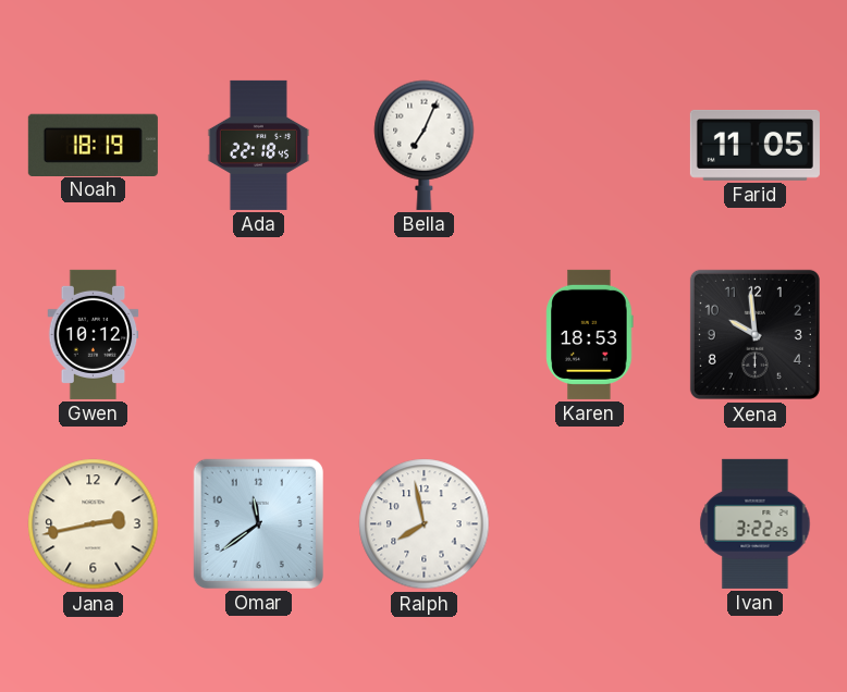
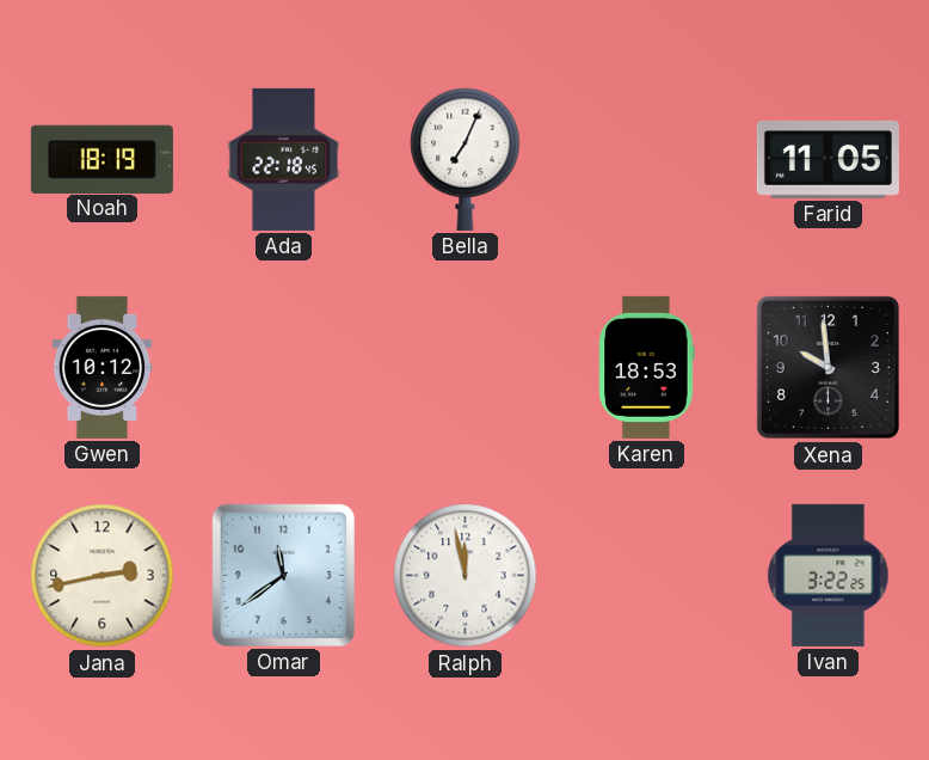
Ralph: 7:58 -> 11:58
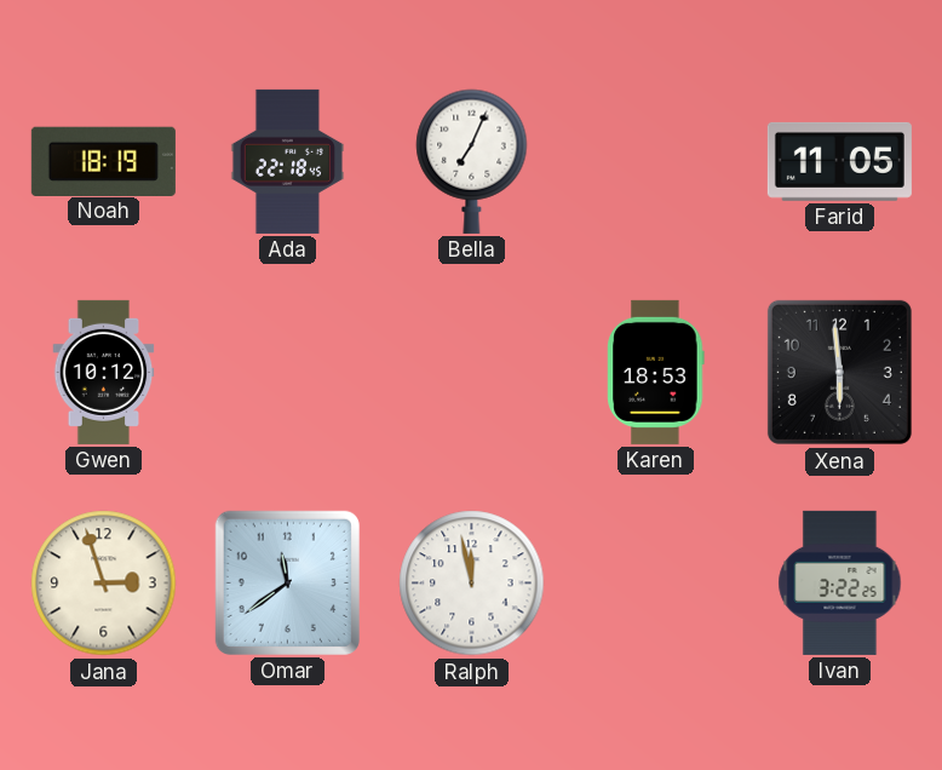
Xena: 9:59 -> 5:59
Jana: 2:43 -> 2:57
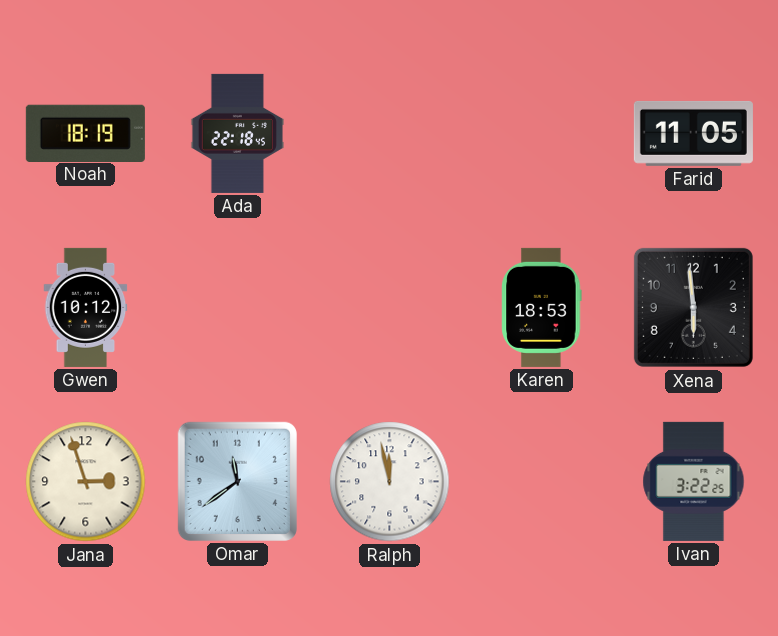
Bella: 7:04 -> none
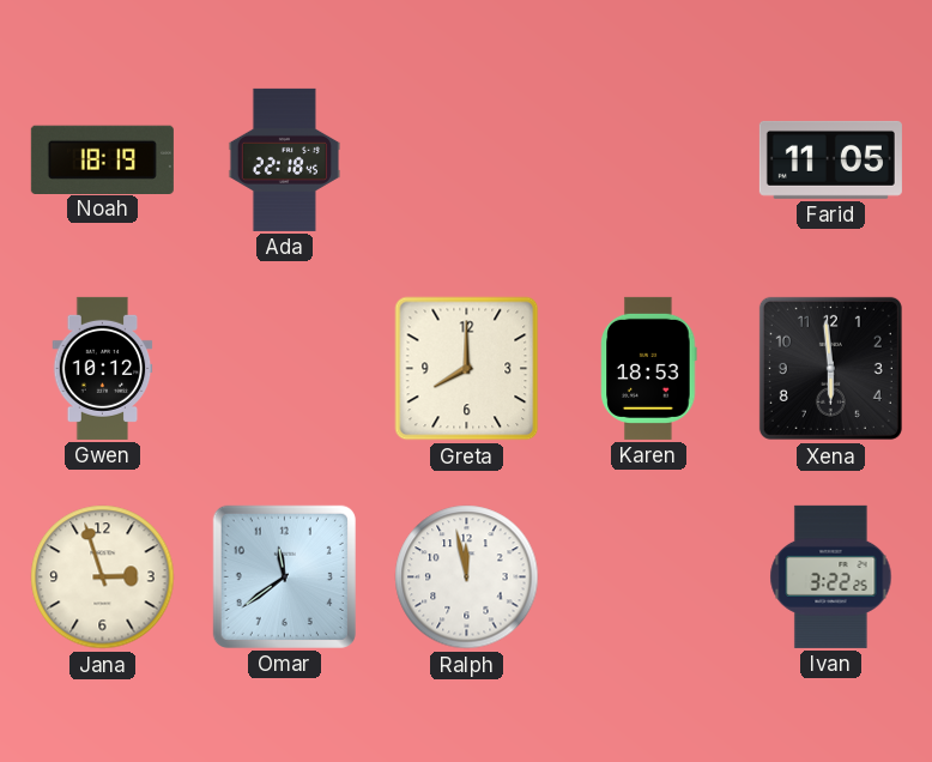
Greta: none -> 8:00
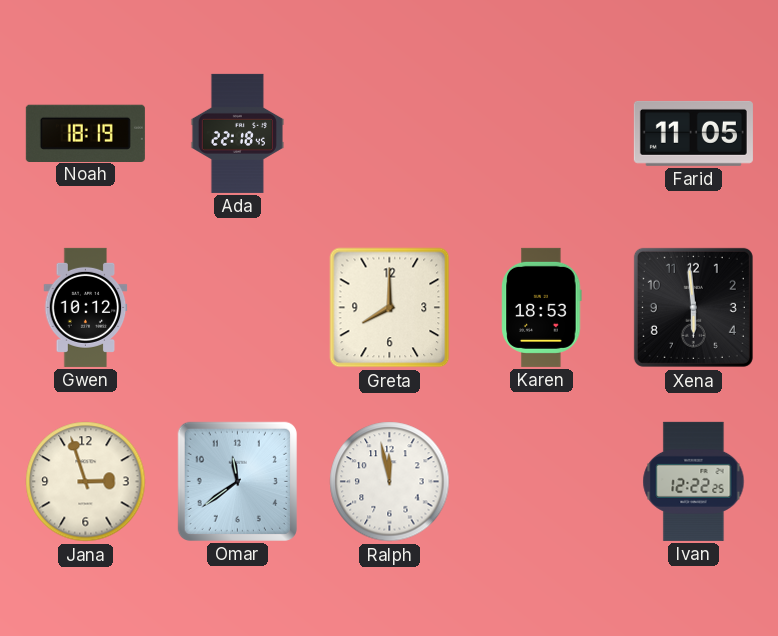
Ivan: 3:22 -> 12:22
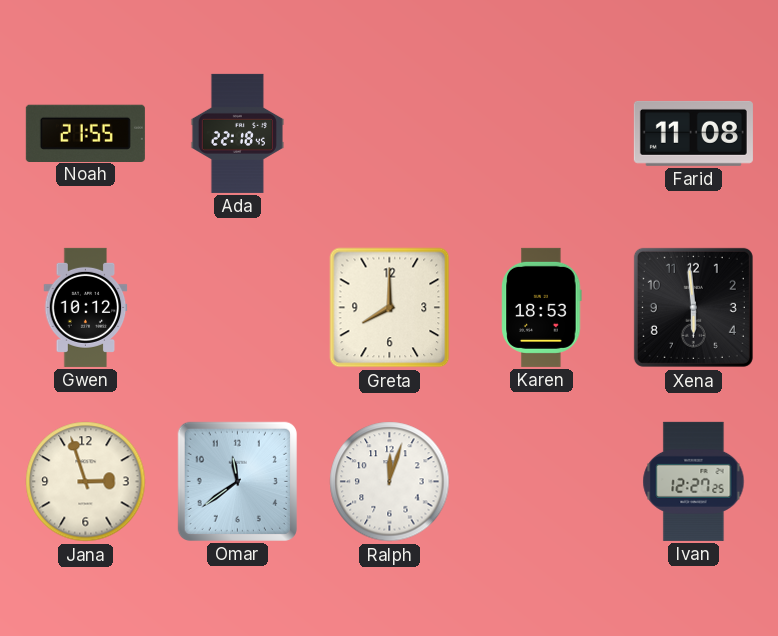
Noah: 18:19 -> 21:55
Farid: 11:05 -> 11:08
Ralph: 11:58 -> 12:03
Ivan: 12:22 -> 12:27
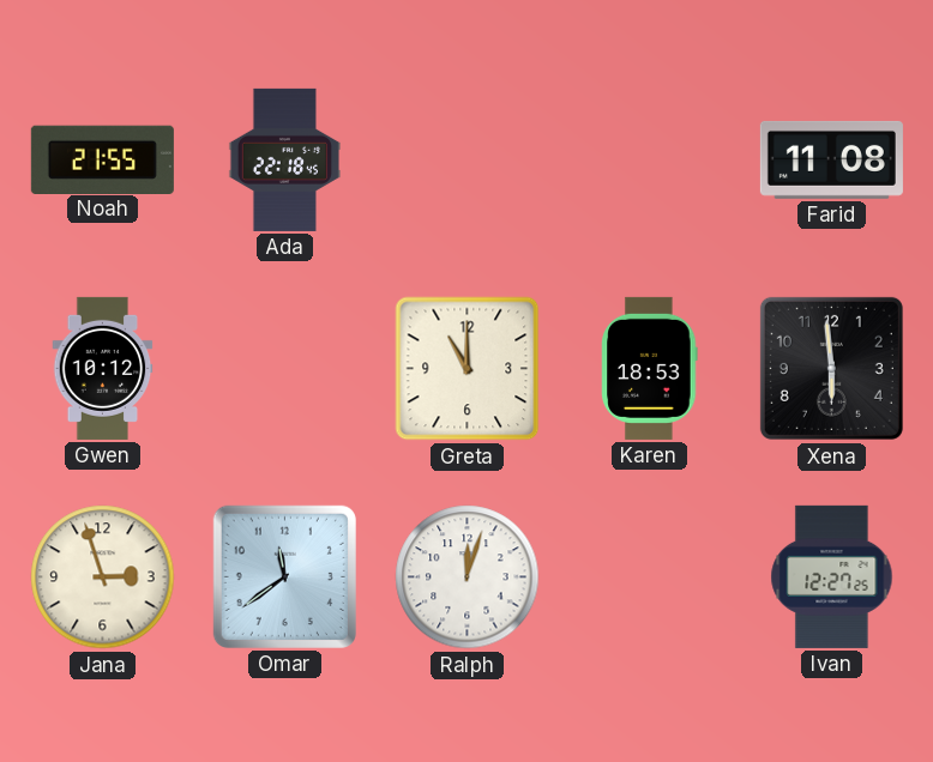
Greta: 8:00 -> 11:00
